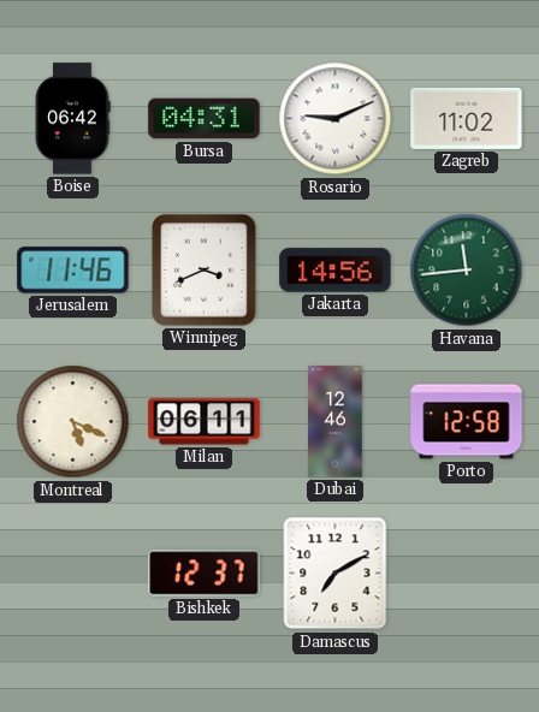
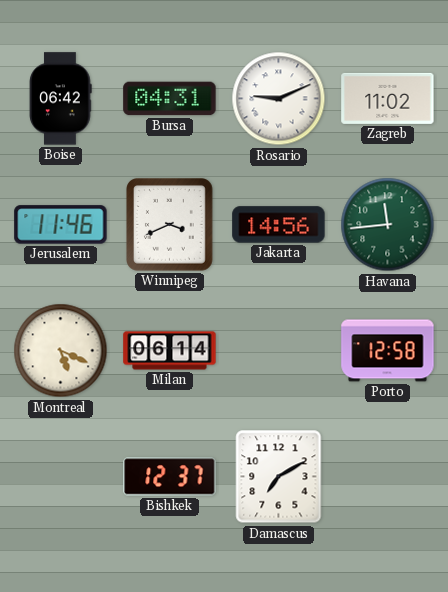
Milan: 06:11 -> 06:14
Dubai: 12:46 -> none
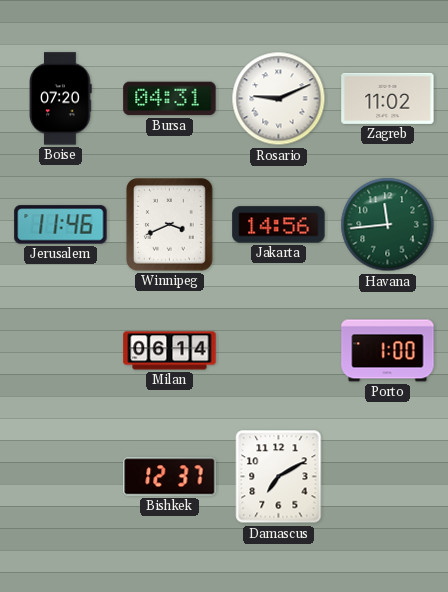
Boise: 06:42 -> 07:20
Montreal: 5:19 -> none
Porto: 12:58 -> 1:00
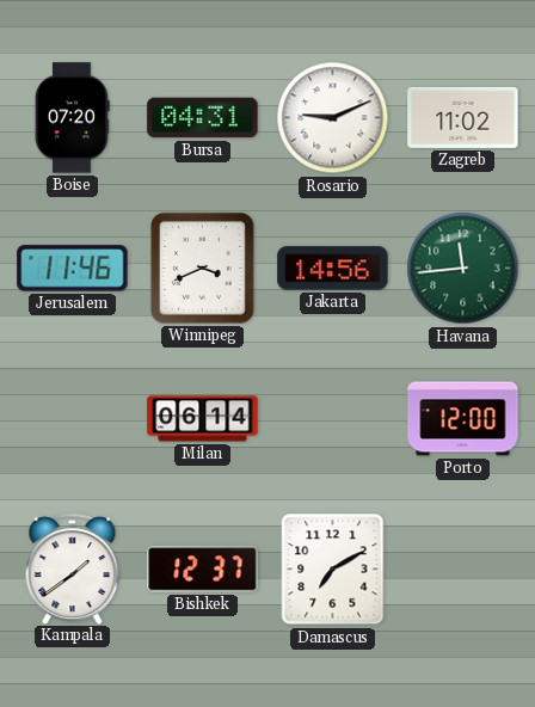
Porto: 1:00 -> 12:00
Kampala: none -> 1:39
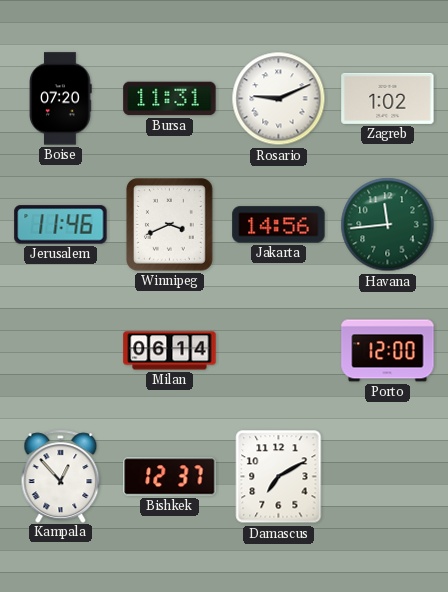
Bursa: 04:31 -> 11:31
Zagreb: 11:02 -> 1:02
Kampala: 1:39 -> 12:53
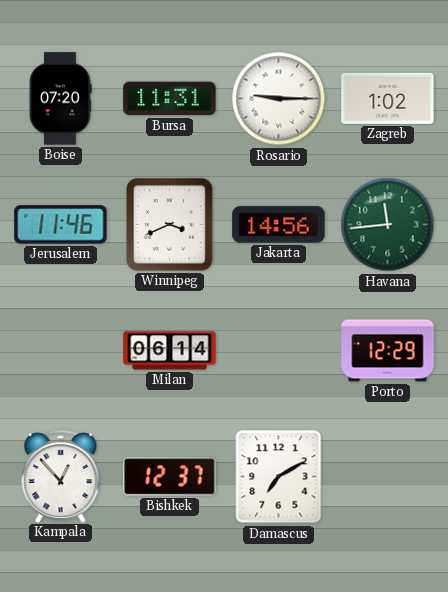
Rosario: 9:11 -> 9:15
Porto: 12:00 -> 12:29
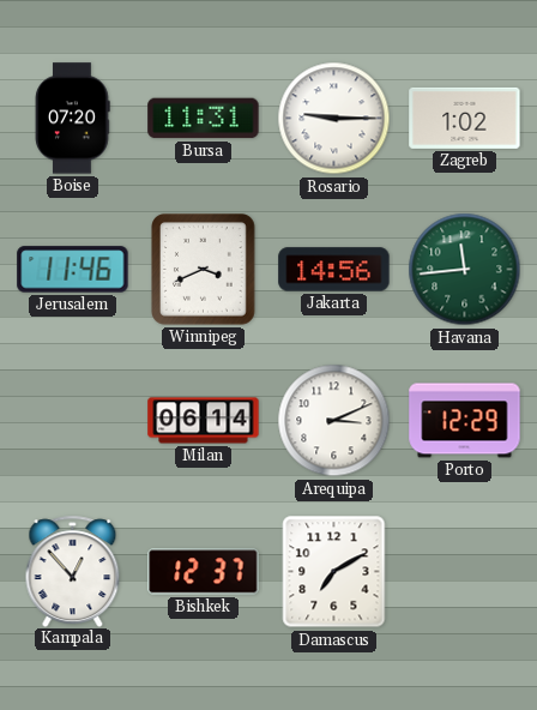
Arequipa: none -> 3:11
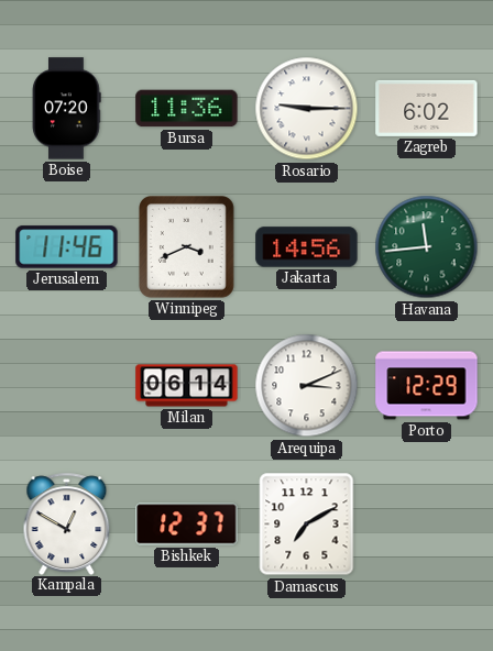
Bursa: 11:31 -> 11:36
Zagreb: 1:02 -> 6:02
Kampala: 12:53 -> 12:50
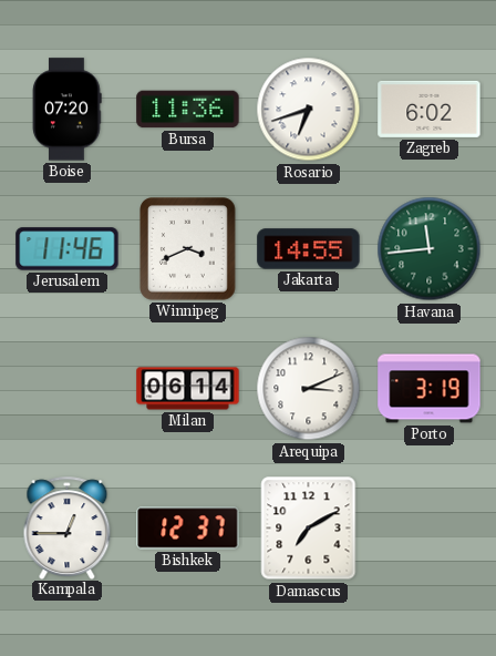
Rosario: 9:15 -> 6:42
Jakarta: 14:56 -> 14:55
Porto: 12:29 -> 3:19
Kampala: 12:50 -> 12:45
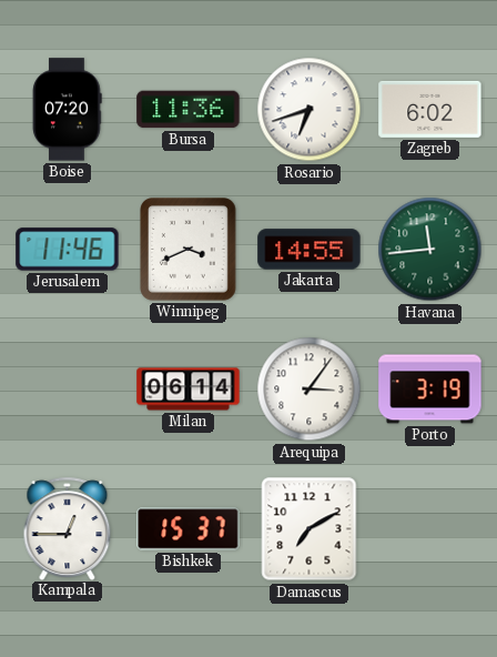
Arequipa: 3:11 -> 3:06
Bishkek: 12:37 -> 15:37
